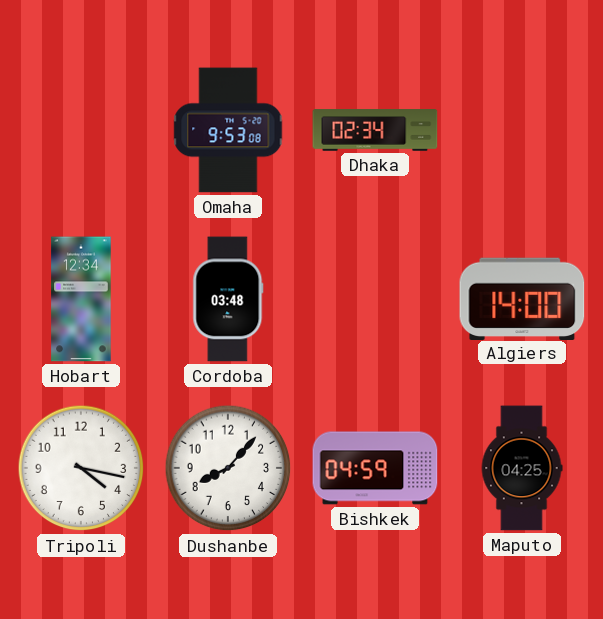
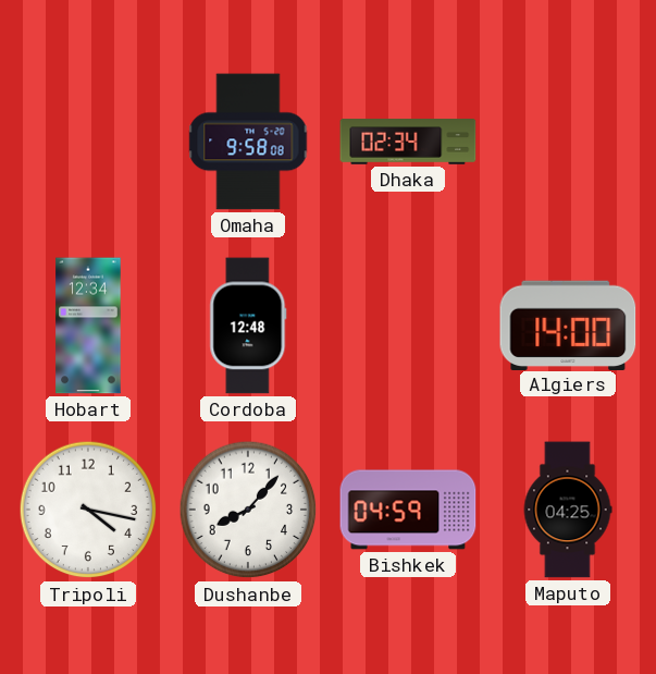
Omaha: 9:53 -> 9:58
Cordoba: 03:48 -> 12:48
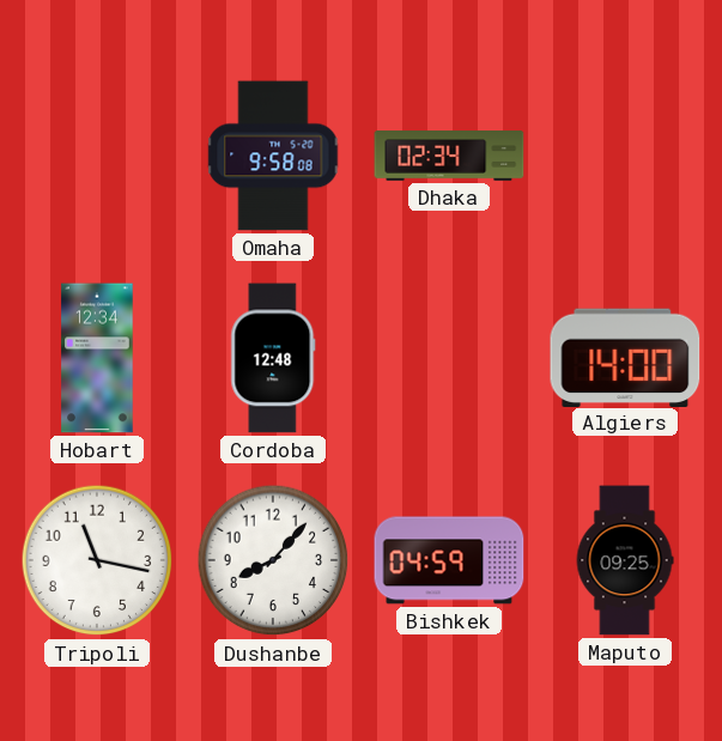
Tripoli: 4:17 -> 11:17
Maputo: 04:25 -> 09:25
